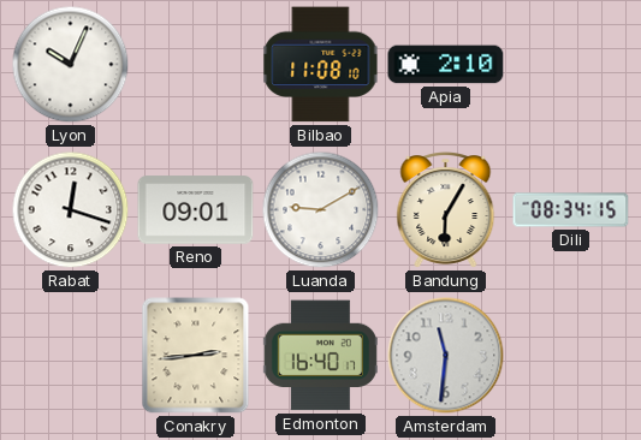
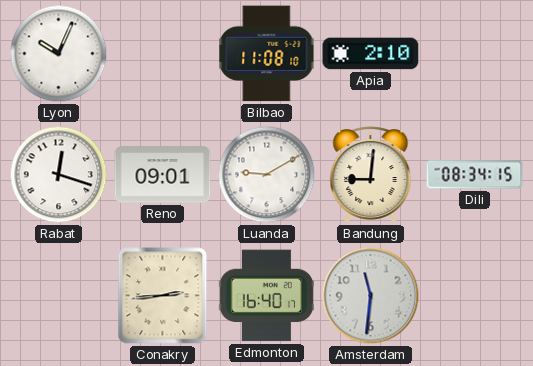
Bandung: 6:05 -> 9:01
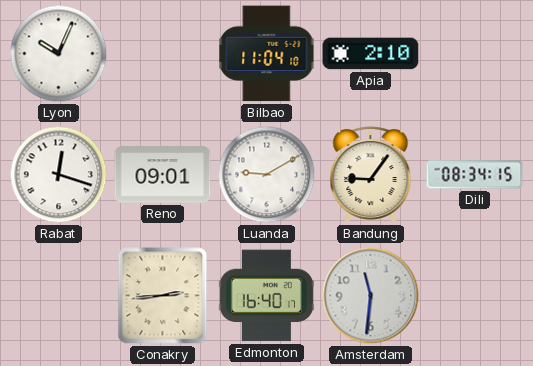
Bilbao: 11:08 -> 11:04
Bandung: 9:01 -> 9:06
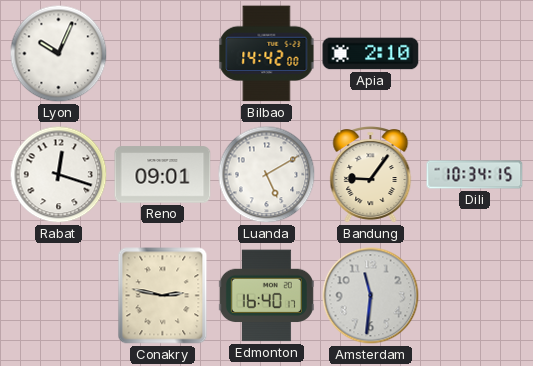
Bilbao: 11:04 -> 14:42
Luanda: 9:10 -> 5:10
Dili: 08:34 -> 10:34
Conakry: 2:44 -> 2:47
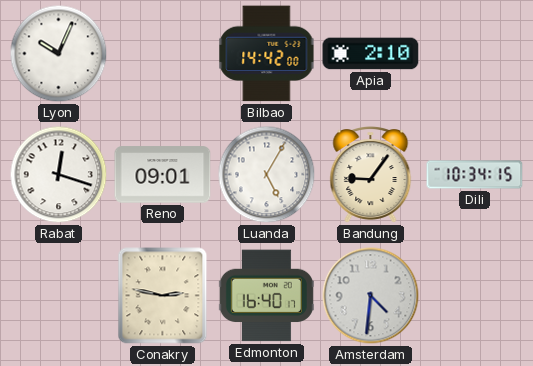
Luanda: 5:10 -> 5:05
Amsterdam: 11:31 -> 4:31
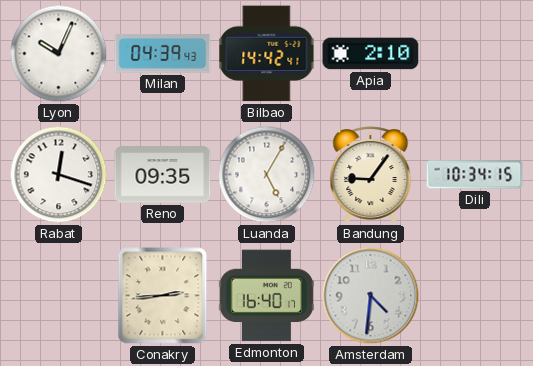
Milan: none -> 04:39
Bilbao: 14:42:00 -> 14:42:41
Reno: 09:01 -> 09:35
Conakry: 2:47 -> 2:44
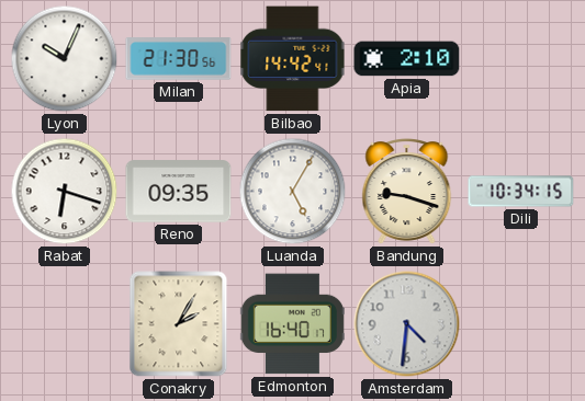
Milan: 04:39 -> 21:30
Rabat: 12:18 -> 6:18
Bandung: 9:06 -> 9:18
Conakry: 2:44 -> 2:05
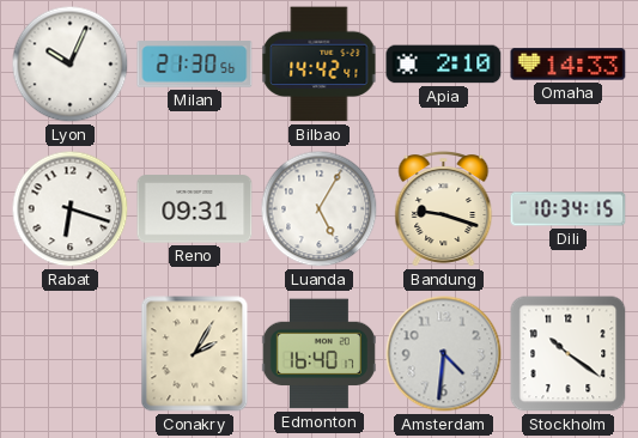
Omaha: none -> 14:33
Reno: 09:35 -> 09:31
Stockholm: none -> 10:21
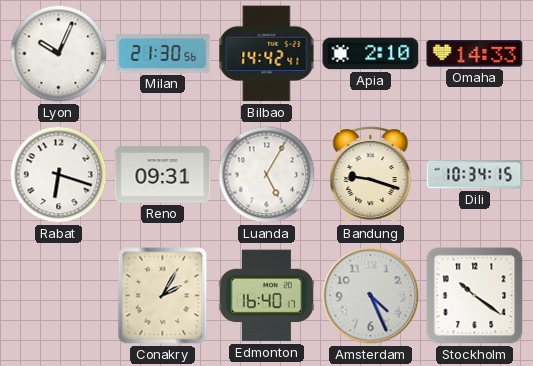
Amsterdam: 4:31 -> 4:26
